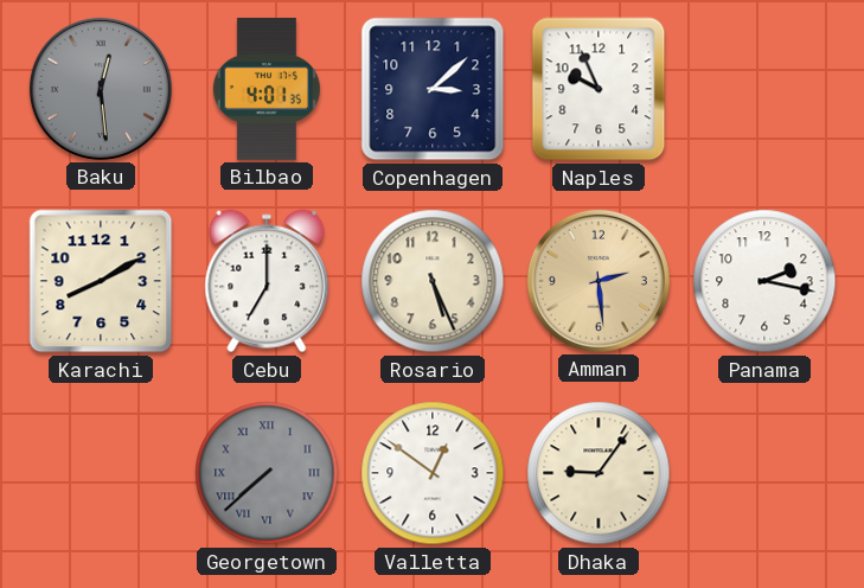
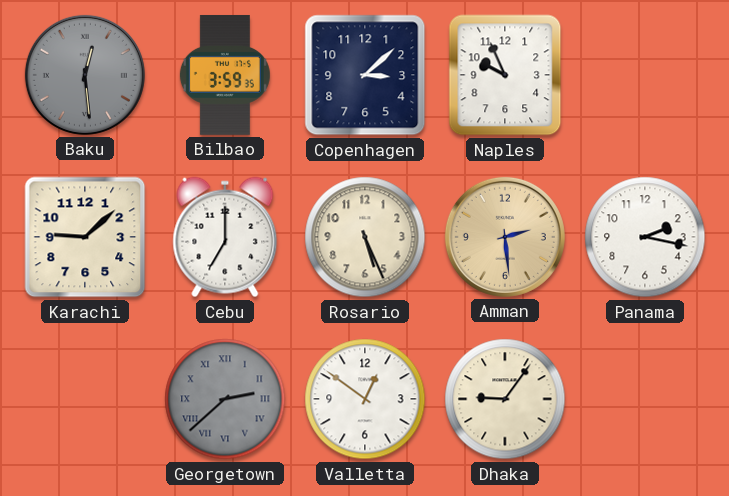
Bilbao: 4:01 -> 3:59
Karachi: 8:10 -> 9:08
Georgetown: 7:38 -> 2:38
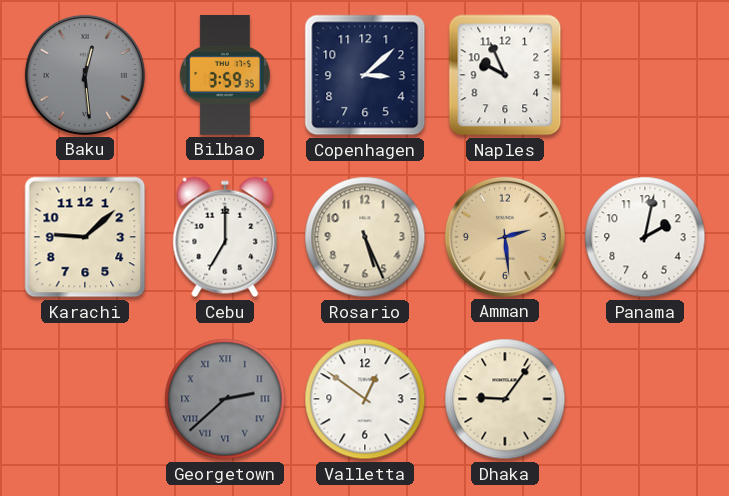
Panama: 2:17 -> 2:02
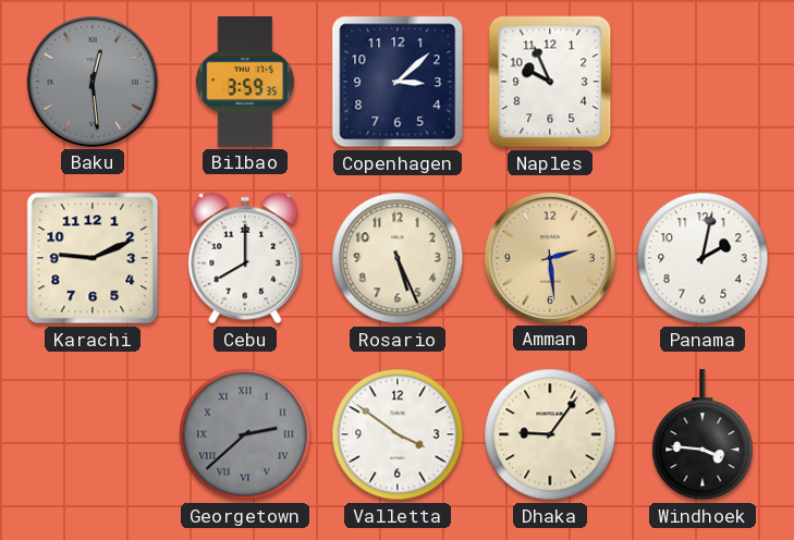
Karachi: 9:08 -> 9:11
Cebu: 7:00 -> 8:00
Valletta: 12:51 -> 3:51
Windhoek: none -> 3:46
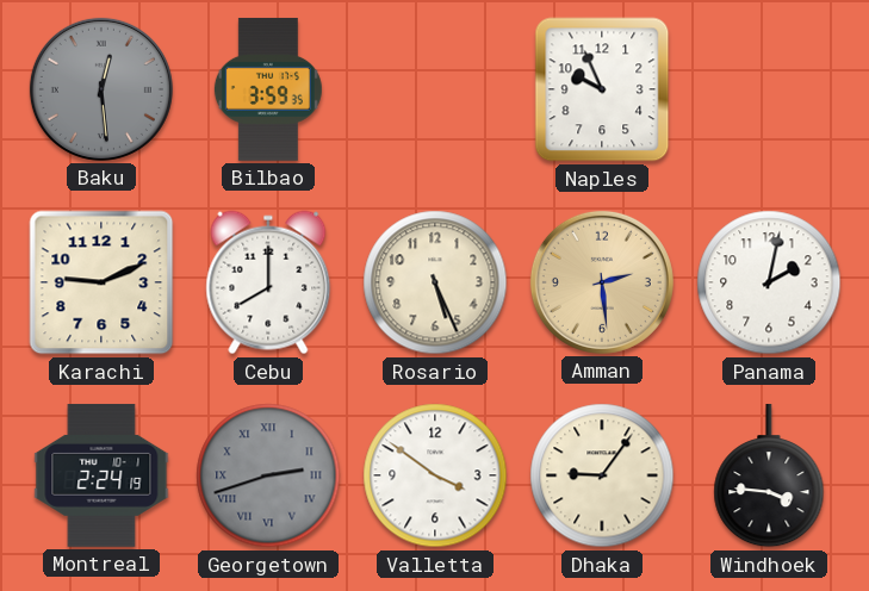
Copenhagen: 3:08 -> none
Montreal: none -> 2:24
Georgetown: 2:38 -> 2:42
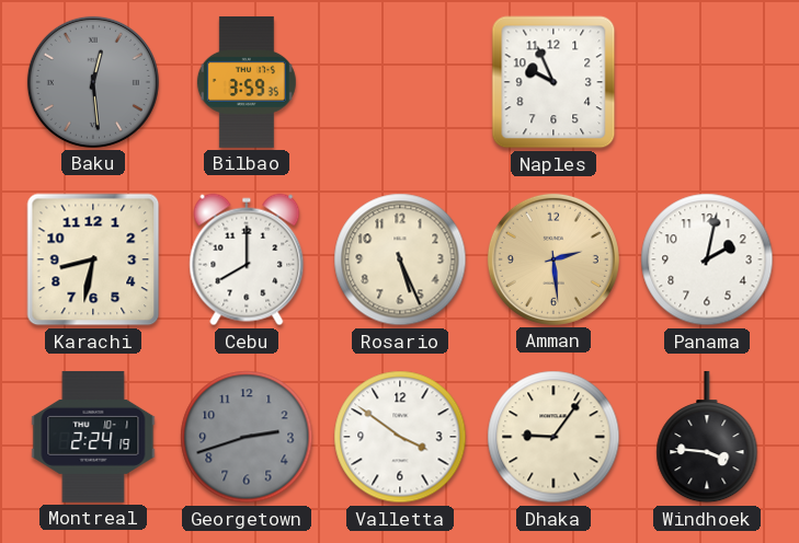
Karachi: 9:11 -> 8:32
Georgetown numerals: Roman -> Arabic
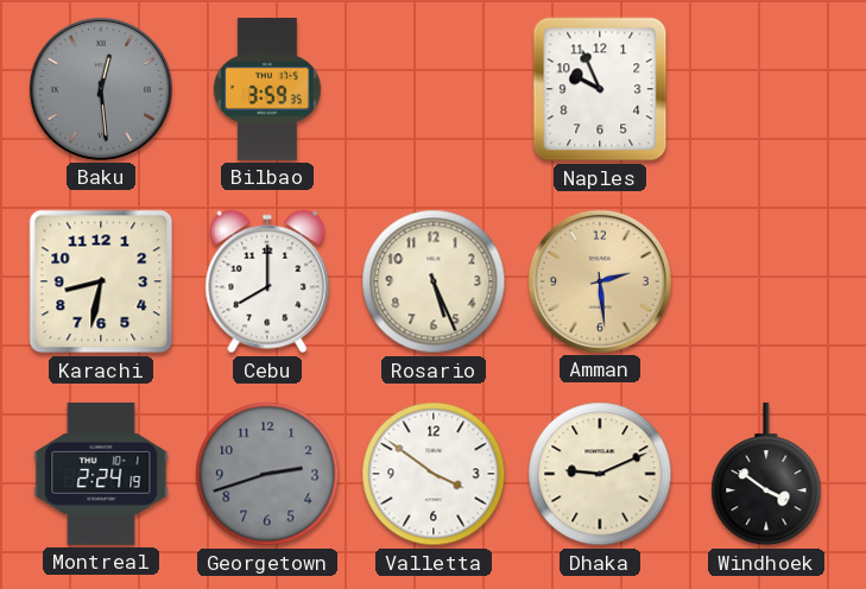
Panama: 2:02 -> none
Dhaka: 9:06 -> 9:11
Windhoek: 3:46 -> 3:51
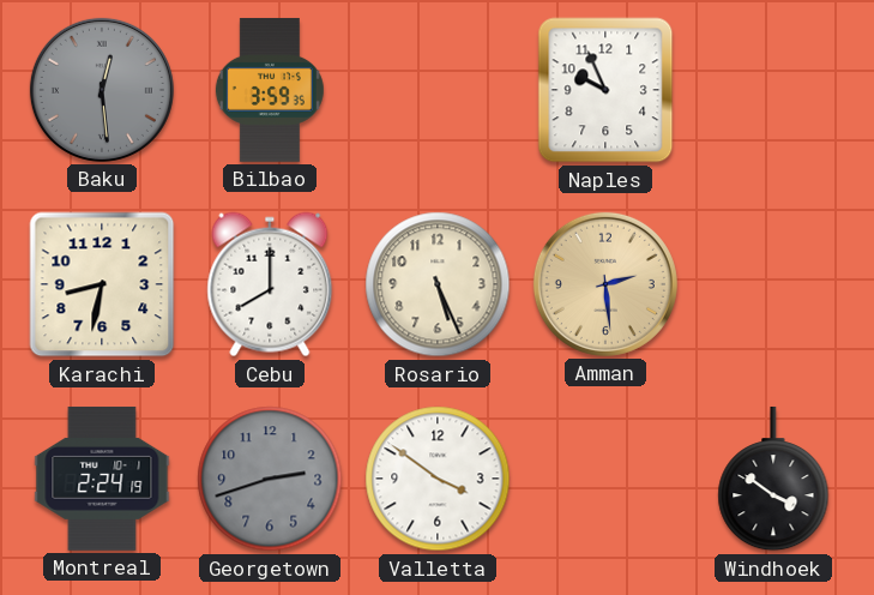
Dhaka: 9:11 -> none
